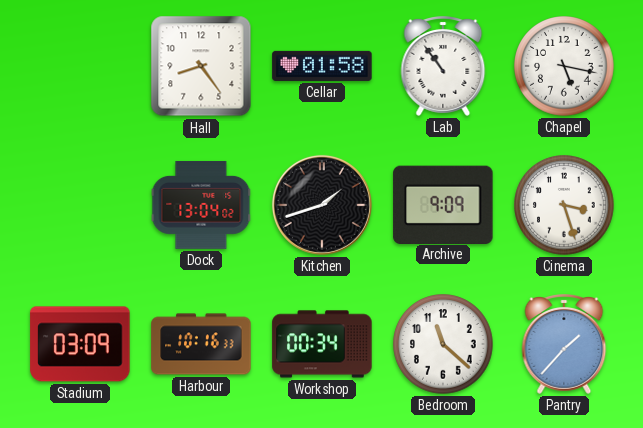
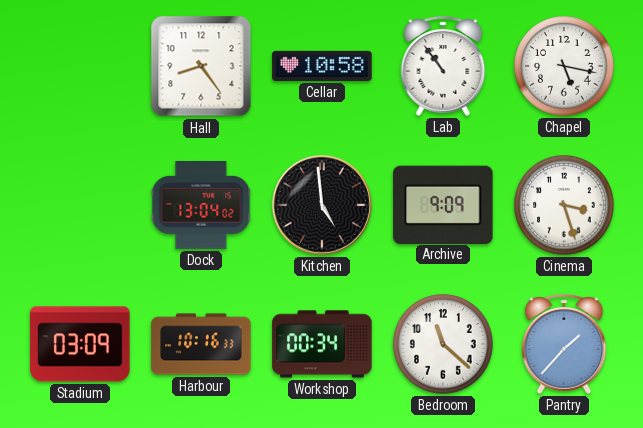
Cellar: 01:58 -> 10:58
Kitchen: 1:42 -> 4:59
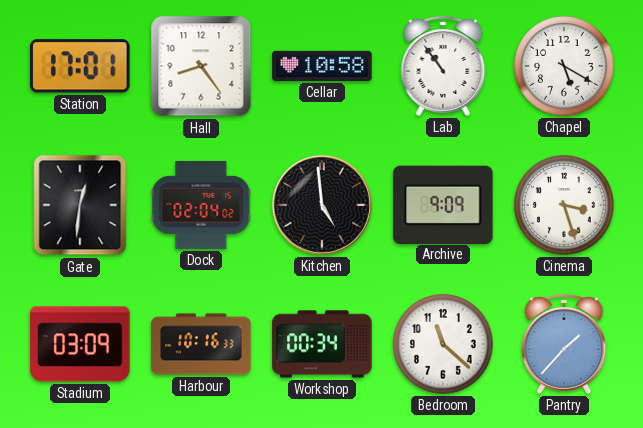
Station: none -> 17:01
Chapel: 5:17 -> 5:20
Gate: none -> 12:31
Dock: 13:04 -> 02:04
